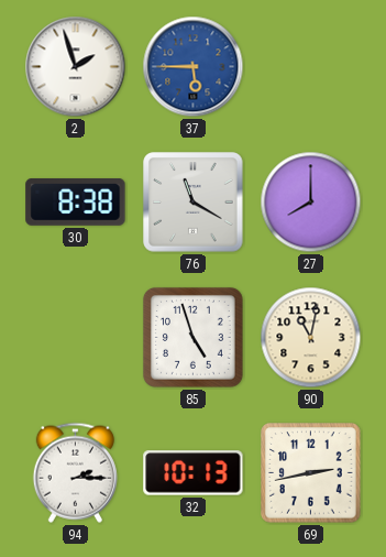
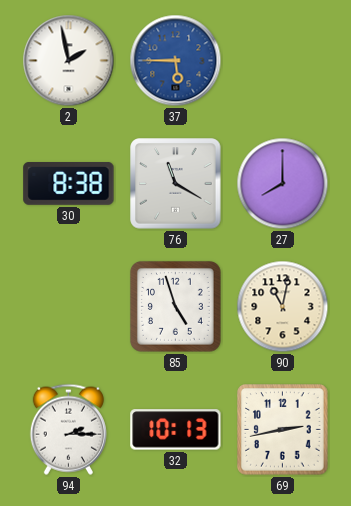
2: 1:57 -> 1:58
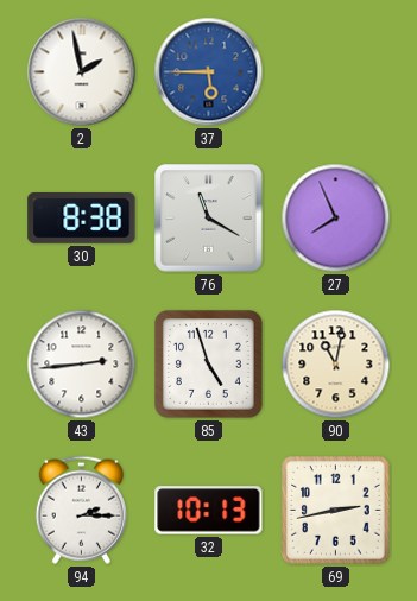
27: 8:00 -> 7:56
43: none -> 2:44
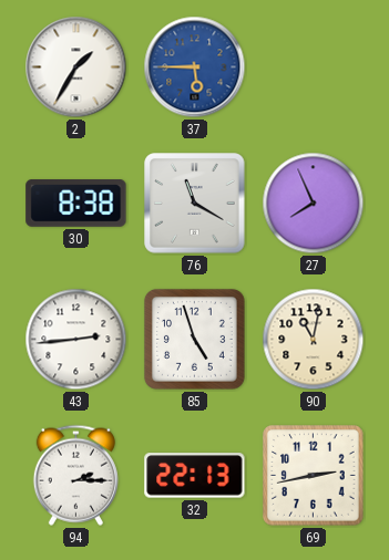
2: 1:58 -> 1:35
32: 10:13 -> 22:13
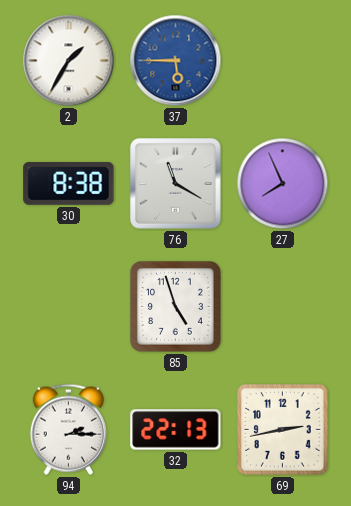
43: 2:44 -> none
90: 11:02 -> none
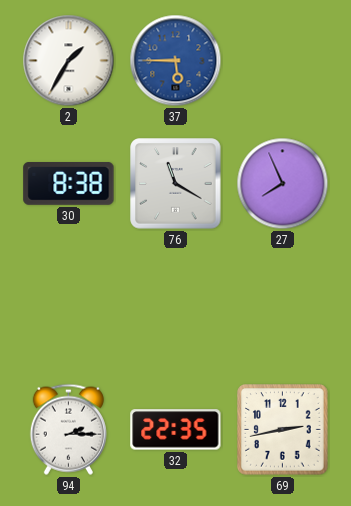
85: 4:57 -> none
32: 22:13 -> 22:35
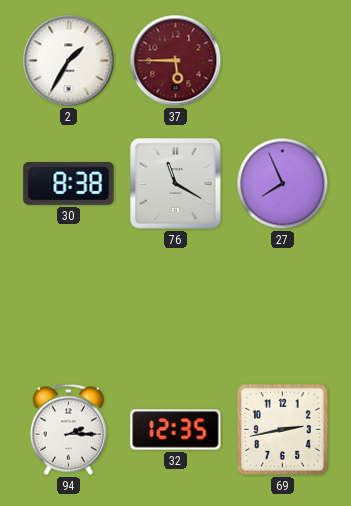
37 dial: blue -> burgundy
32: 22:35 -> 12:35
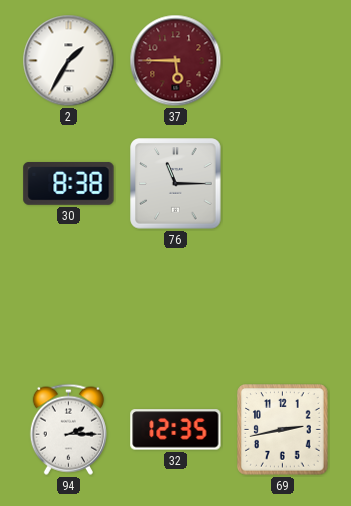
76: 11:20 -> 11:15
27: 7:56 -> none
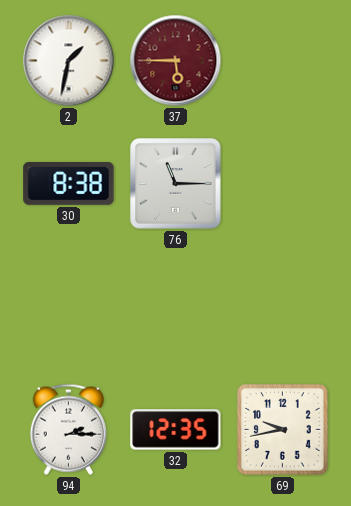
2: 1:35 -> 1:32
69: 2:43 -> 9:43
